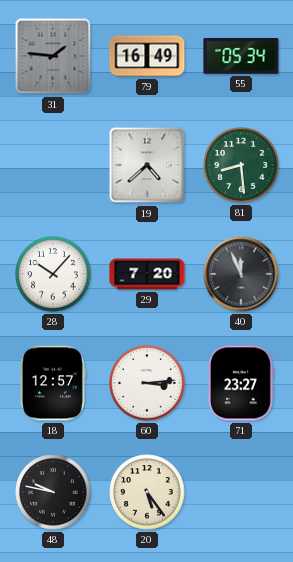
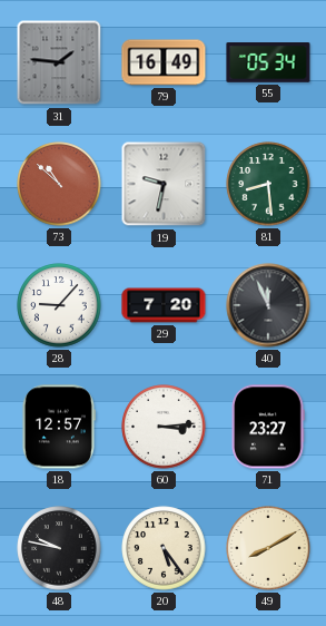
73: none -> 10:52
19: 4:38 -> 9:32
28: 10:07 -> 9:07
49: none -> 8:10
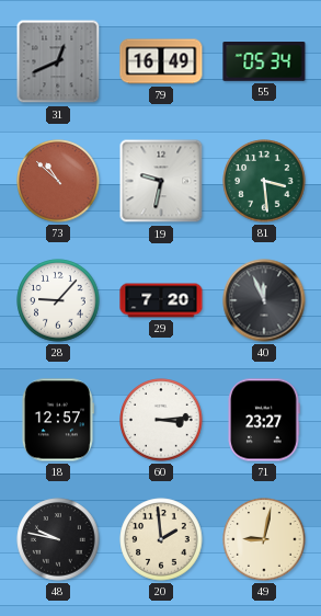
31: 1:46 -> 12:41
81: 8:29 -> 3:29
20: 5:24 -> 1:59
49: 8:10 -> 9:02
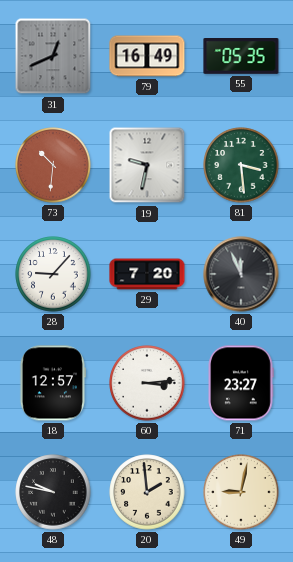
55: 05:34 -> 05:35
73: 10:52 -> 10:31
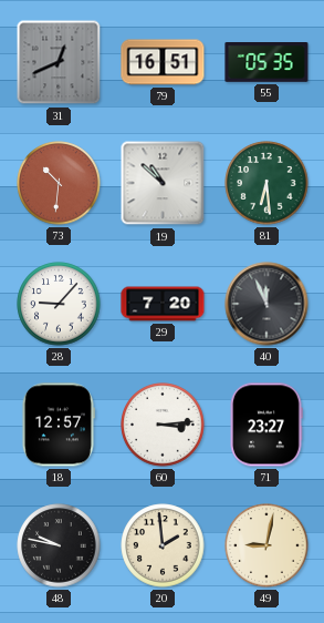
79: 16:49 -> 16:51
19: 9:32 -> 10:52
81: 3:29 -> 6:29
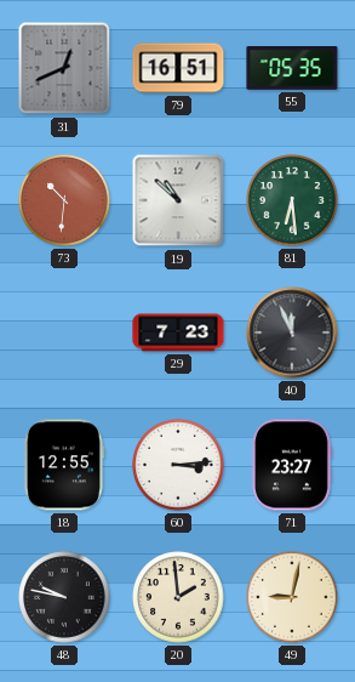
28: 9:07 -> none
29: 7:20 -> 7:23
18: 12:57 -> 12:55
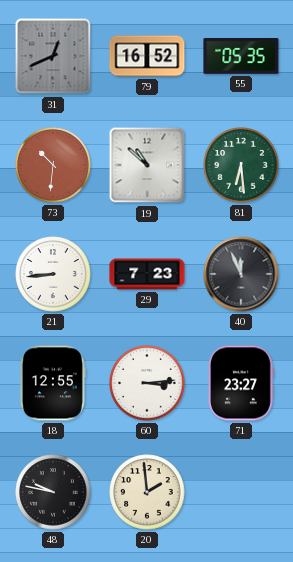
79: 16:51 -> 16:52
21: none -> 8:44
49: 9:02 -> none
